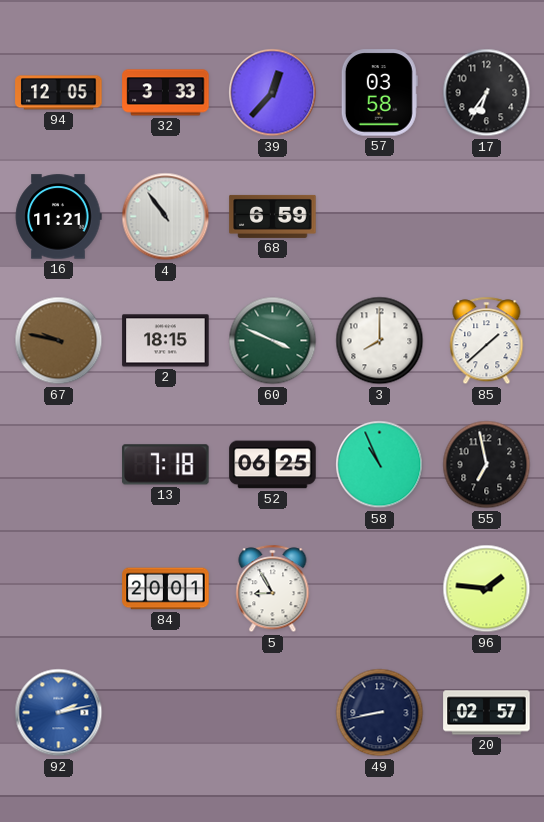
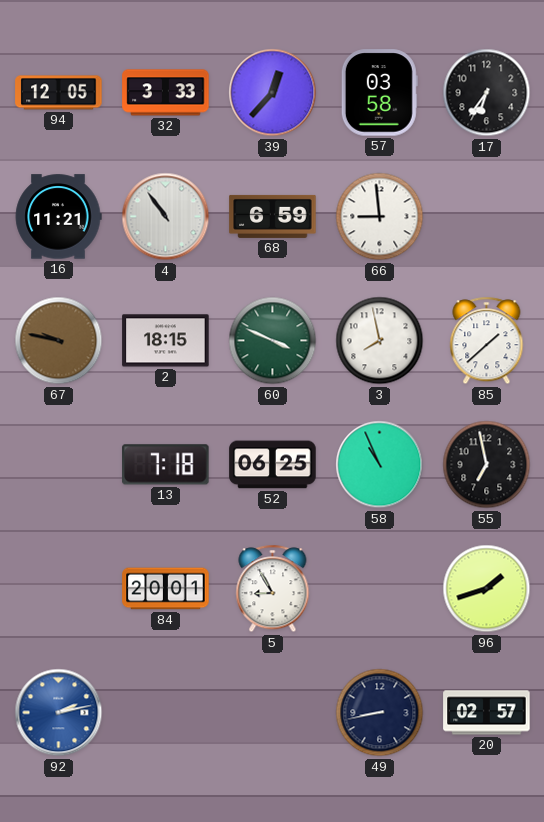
66: none -> 8:59
3: 8:00 -> 7:58
96: 1:46 -> 1:42
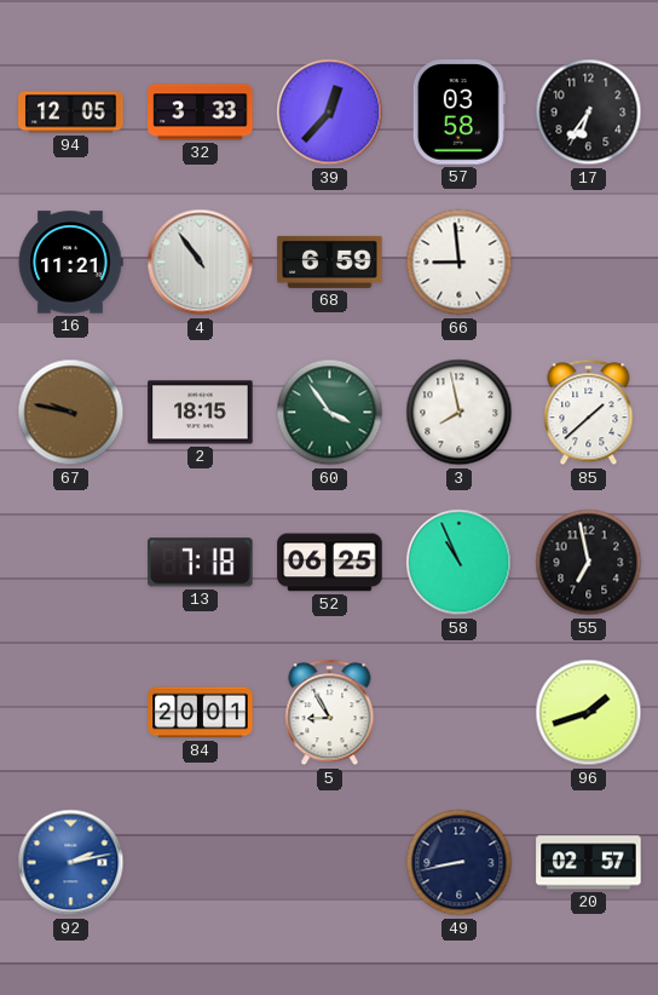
60: 3:49 -> 3:54
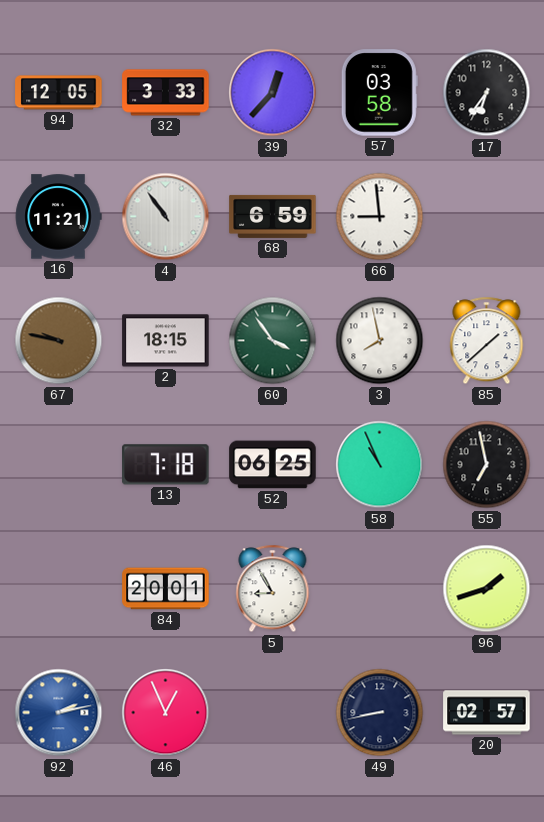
46: none -> 12:56
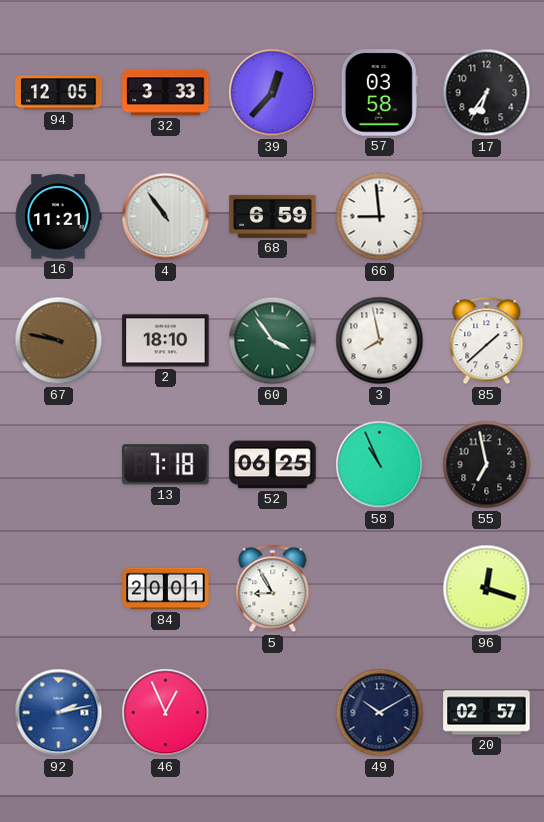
2: 18:15 -> 18:10
96: 1:42 -> 12:18
49: 8:43 -> 10:10
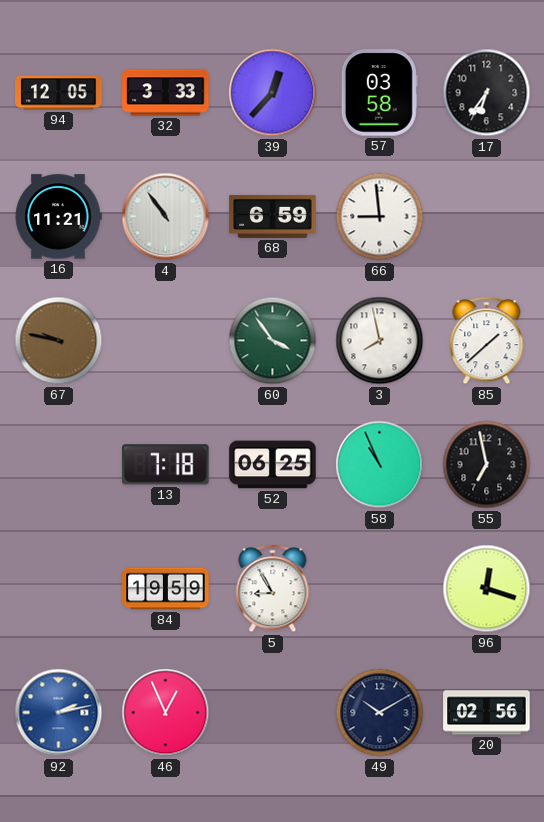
2: 18:10 -> none
84: 20:01 -> 19:59
20: 02:57 -> 02:56
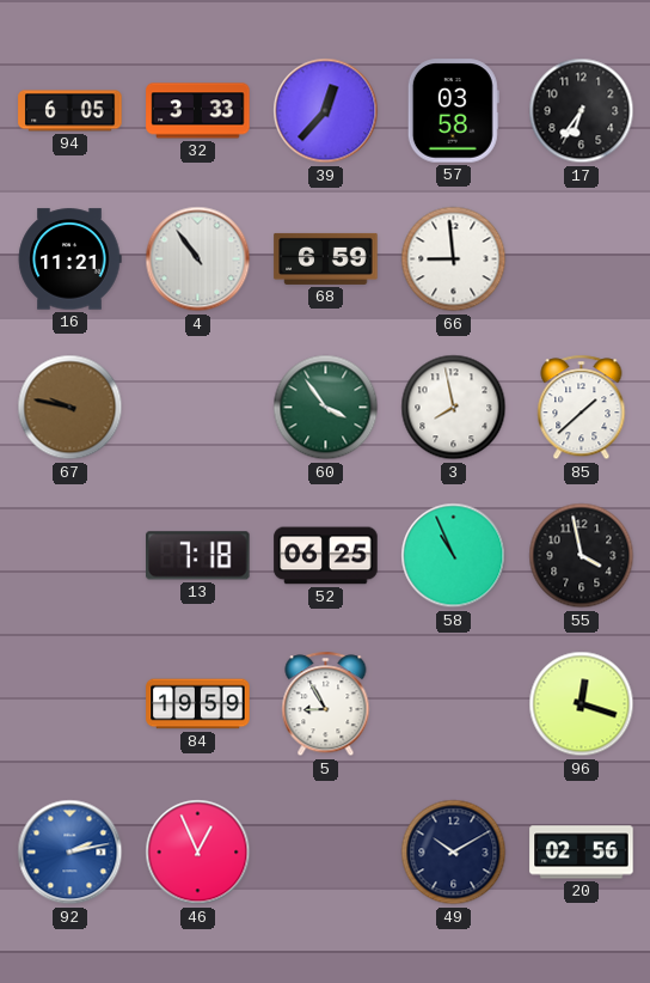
94: 12:05 -> 6:05
55: 6:58 -> 3:58
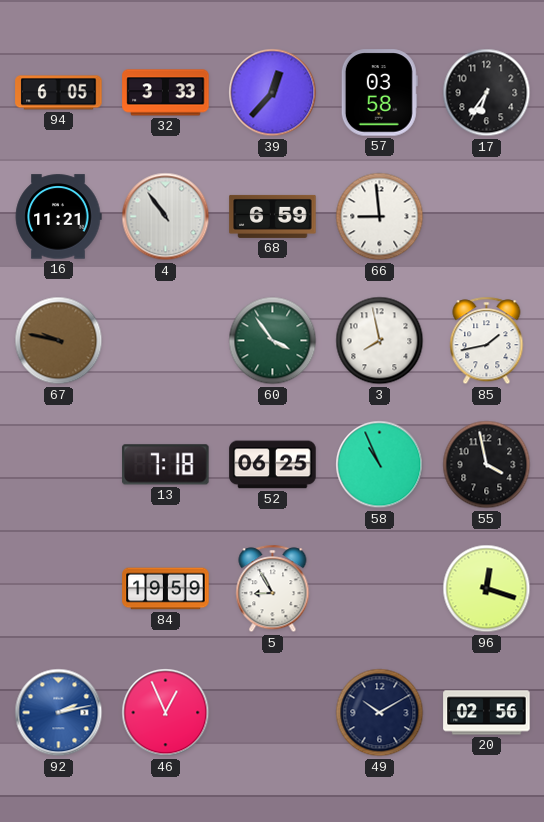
85: 1:38 -> 1:43
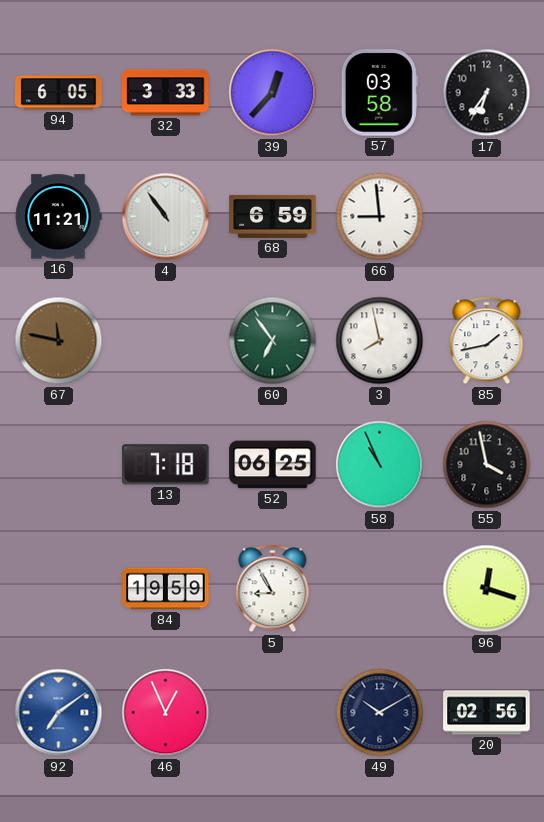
67: 9:47 -> 11:47
60: 3:54 -> 6:54
92: 2:13 -> 7:09
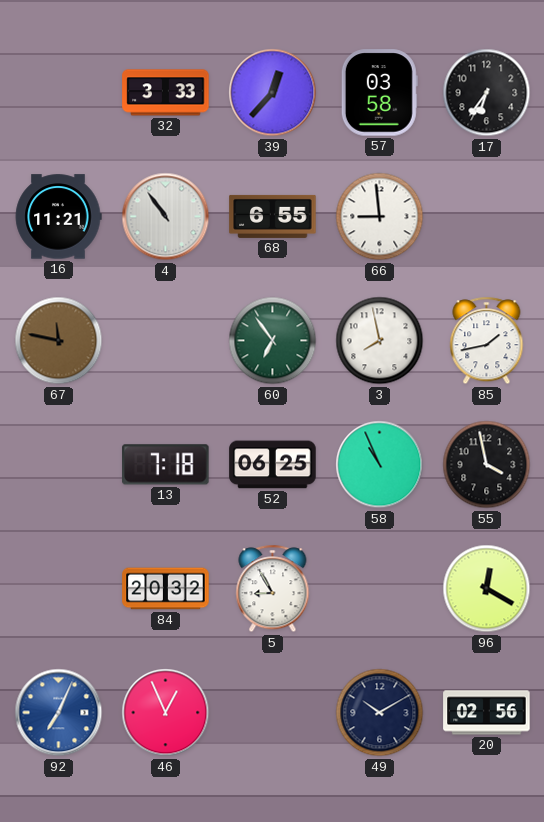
94: 6:05 -> none
68: 6:59 -> 6:55
84: 19:59 -> 20:32
96: 12:18 -> 12:20
92: 7:09 -> 7:04
